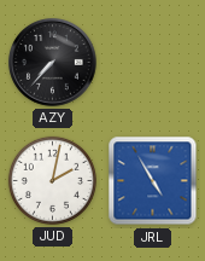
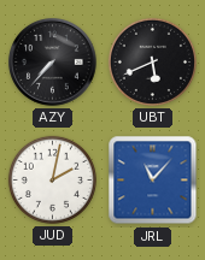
UBT: none -> 5:41
JRL: 4:55 -> 11:07
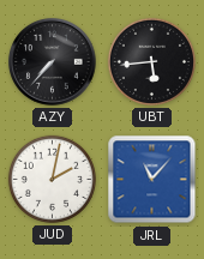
UBT: 5:41 -> 5:44
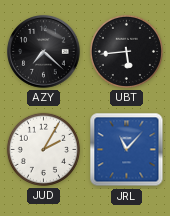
AZY: 7:37 -> 7:22
JUD: 2:02 -> 2:05
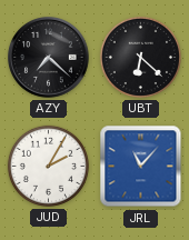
UBT: 5:44 -> 6:22
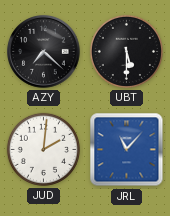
UBT: 6:22 -> 5:30
JUD: 2:05 -> 2:01
